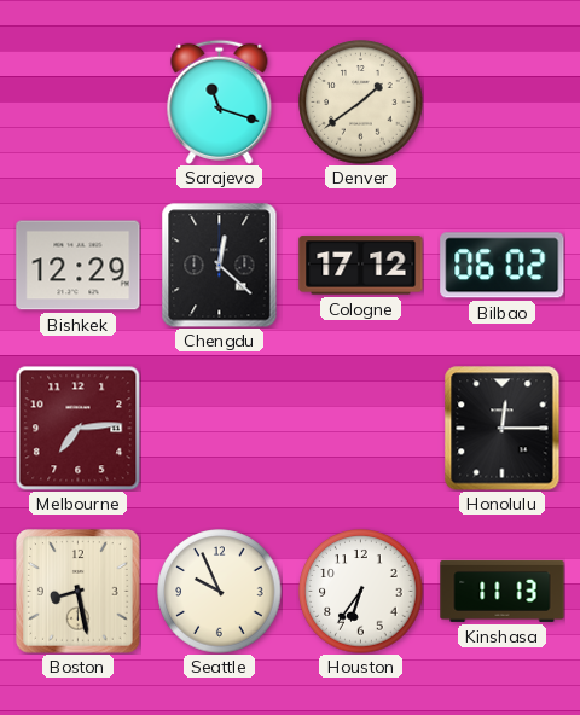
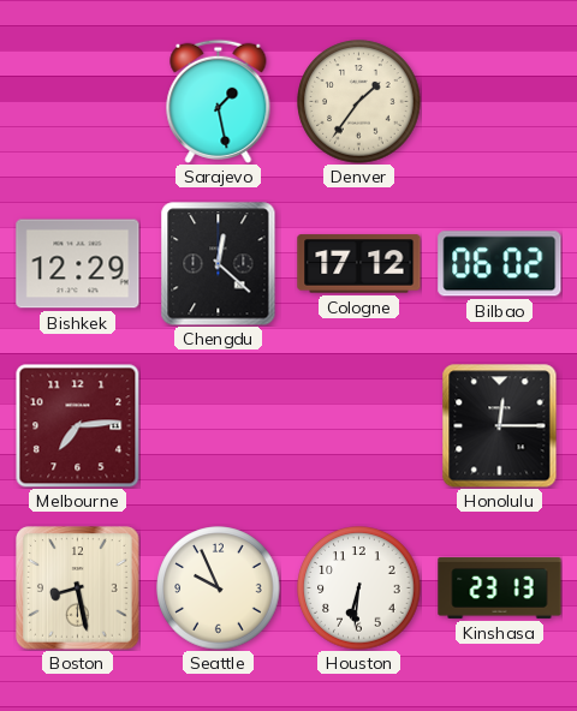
Sarajevo: 11:18 -> 1:28
Denver: 1:39 -> 1:36
Houston: 6:36 -> 6:31
Kinshasa: 11:13 -> 23:13
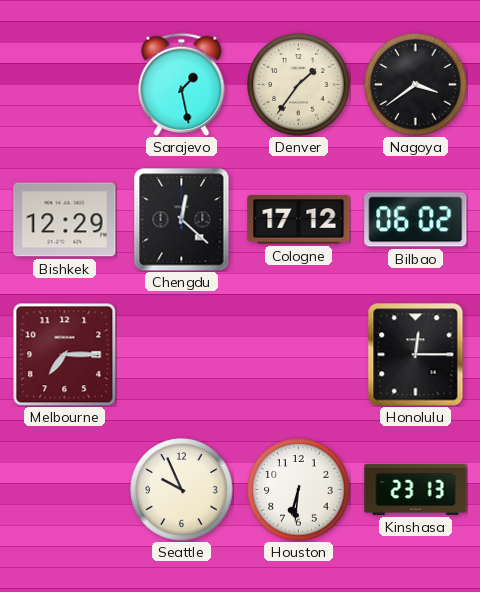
Nagoya: none -> 3:39
Melbourne: 7:14 -> 7:15
Boston: 8:28 -> none
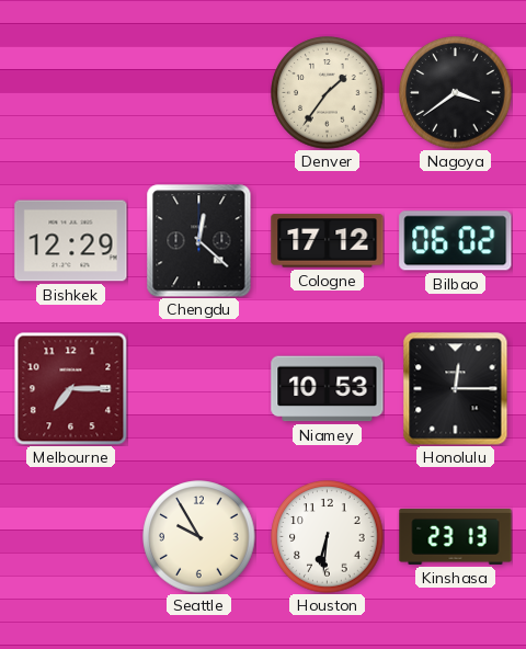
Sarajevo: 1:28 -> none
Niamey: none -> 10:53
Seattle: 9:56 -> 9:55
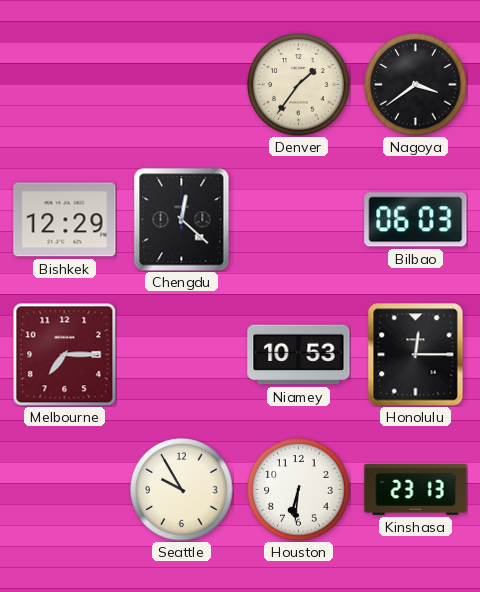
Cologne: 17:12 -> none
Bilbao: 06:02 -> 06:03
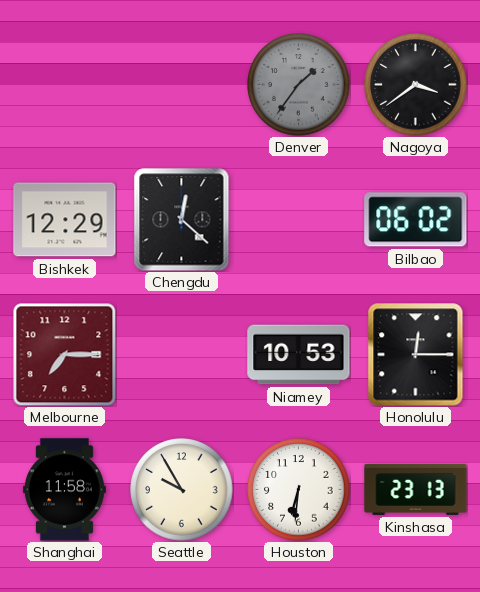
Denver dial: cream -> grey
Bilbao: 06:03 -> 06:02
Shanghai: none -> 11:58
